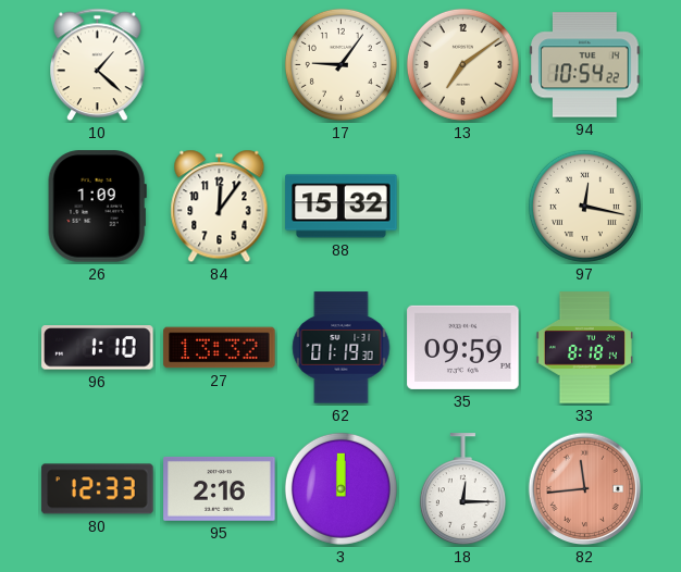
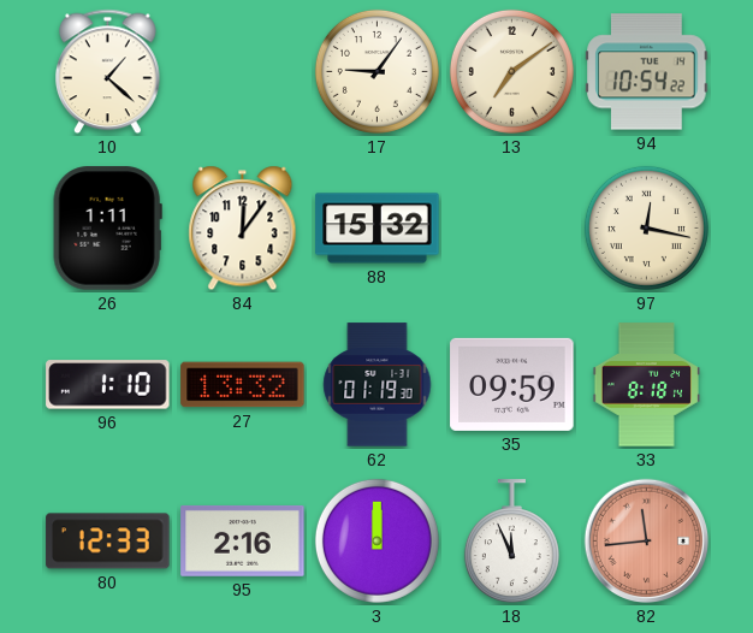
26: 1:09 -> 1:11
18: 12:15 -> 11:56
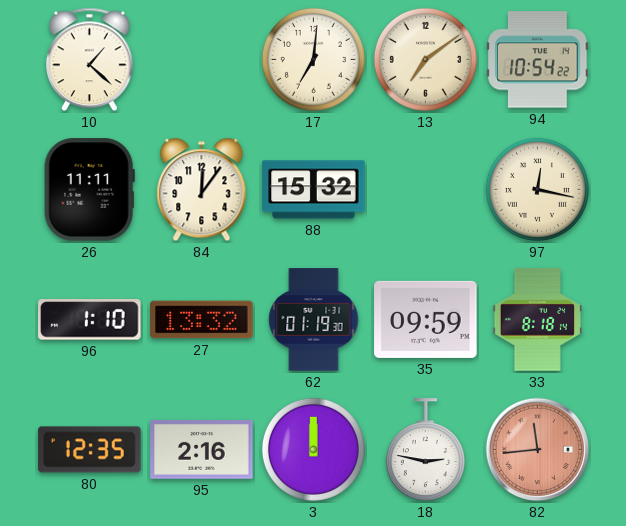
17: 9:06 -> 7:01
26: 1:11 -> 11:11
80: 12:33 -> 12:35
18: 11:56 -> 2:47
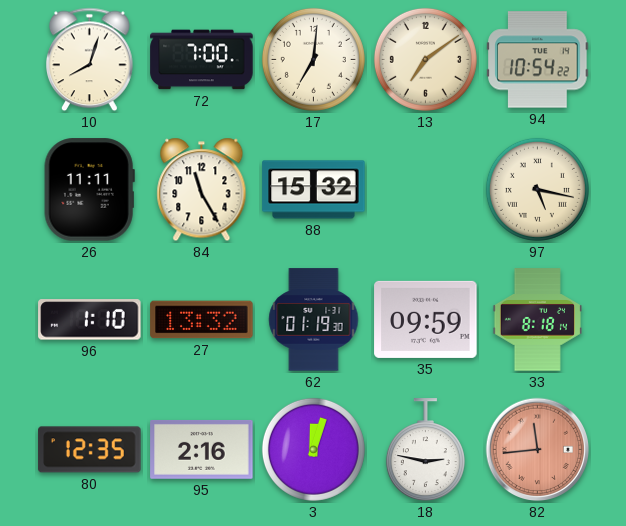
10: 1:22 -> 8:03
72: none -> 7:00
84: 12:06 -> 11:25
97: 12:17 -> 5:17
3: 12:00 -> 12:03
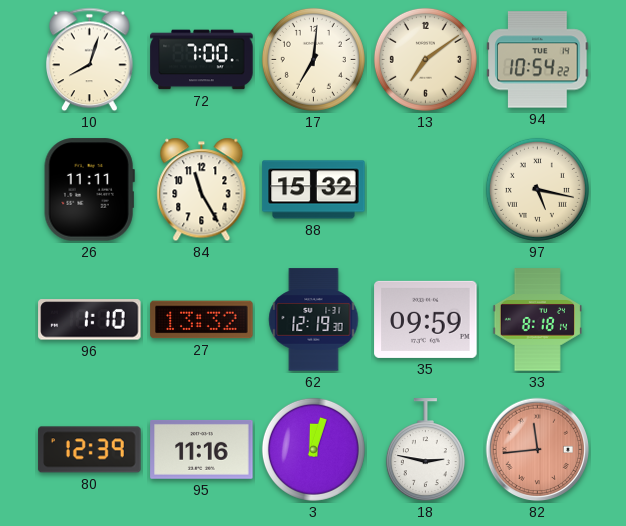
62: 01:19 -> 12:19
80: 12:35 -> 12:39
95: 2:16 -> 11:16
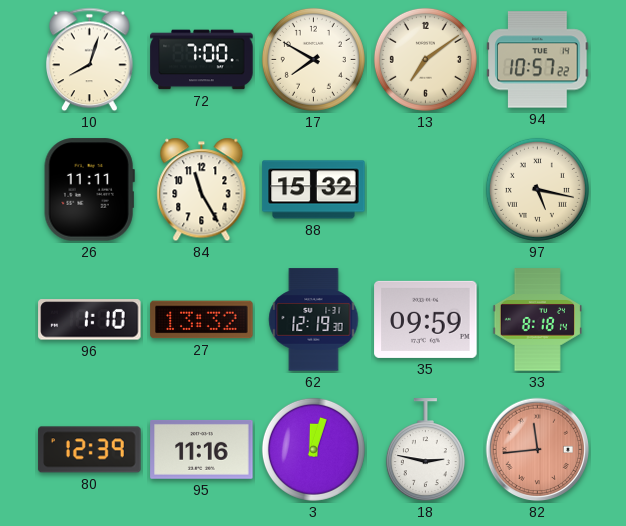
17: 7:01 -> 7:50
94: 10:54 -> 10:57
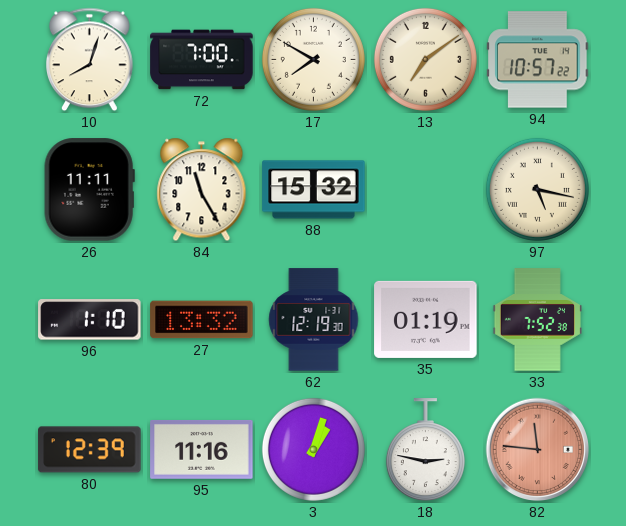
35: 09:59 -> 01:19
33: 8:18 -> 7:52
3: 12:03 -> 1:03
82: 11:44 -> 11:46
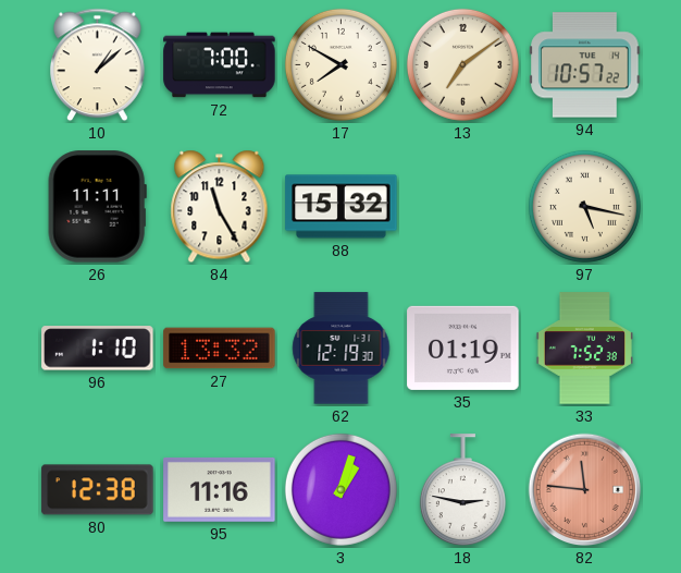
10: 8:03 -> 1:08
80: 12:39 -> 12:38
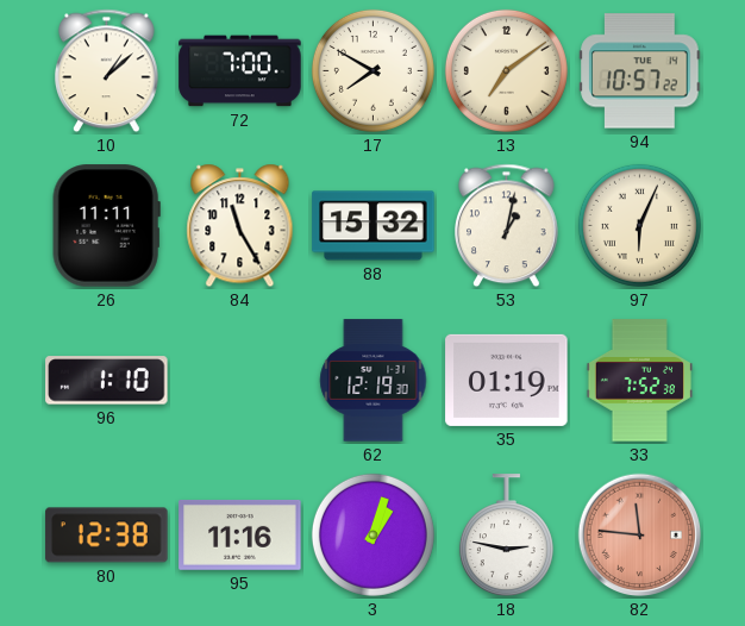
53: none -> 1:02
97: 5:17 -> 6:04
27: 13:32 -> none
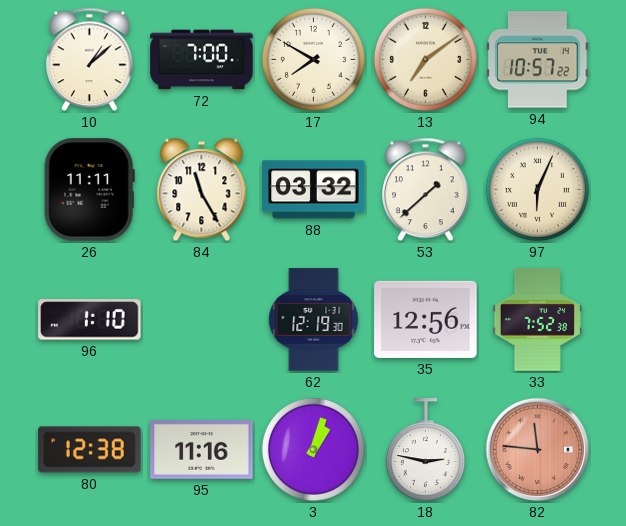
88: 15:32 -> 03:32
53: 1:02 -> 1:38
35: 01:19 -> 12:56
